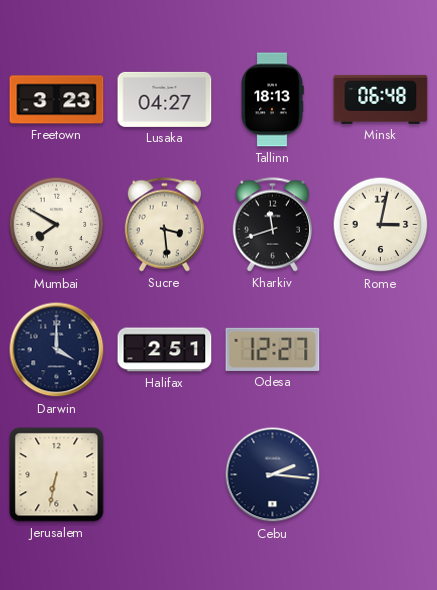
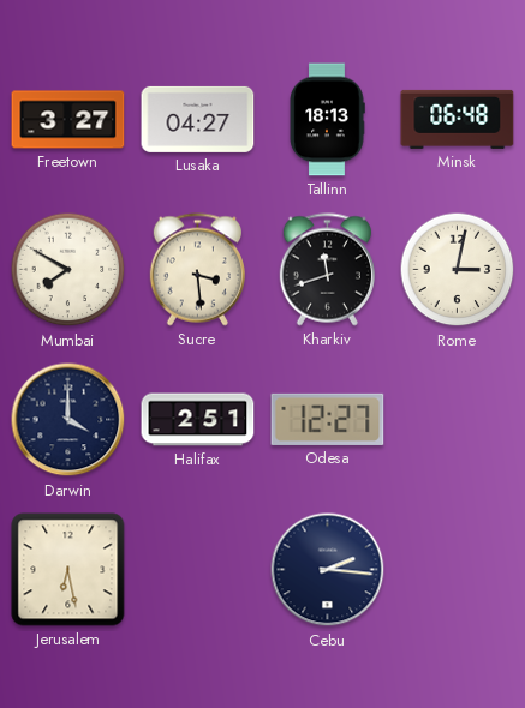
Freetown: 3:23 -> 3:27
Jerusalem: 6:32 -> 6:28
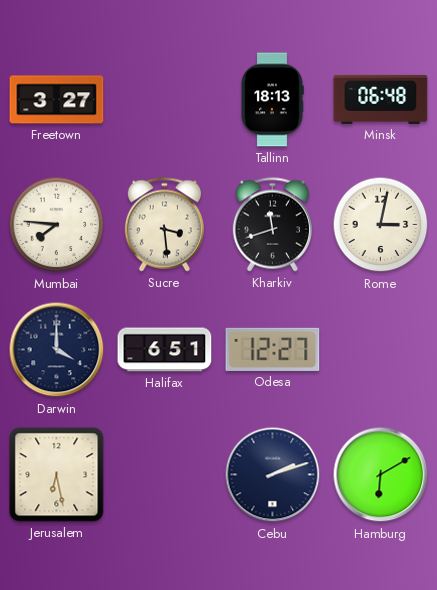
Lusaka: 04:27 -> none
Mumbai: 7:50 -> 7:46
Halifax: 2:51 -> 6:51
Cebu: 2:16 -> 2:12
Hamburg: none -> 6:10
